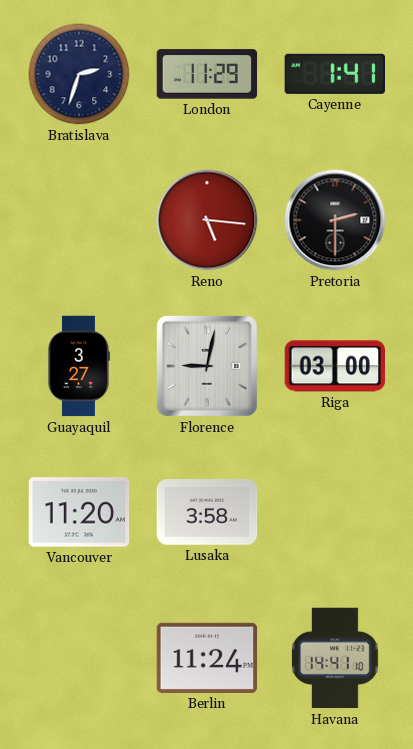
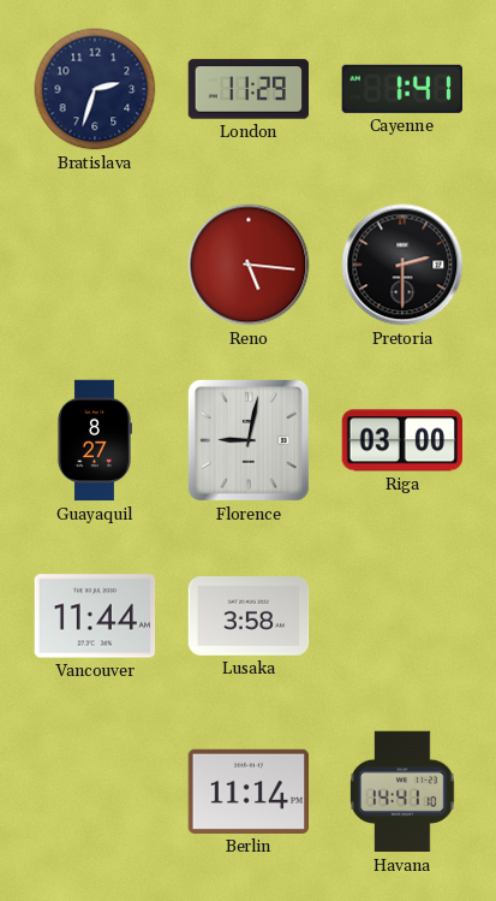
Guayaquil: 3:27 -> 8:27
Vancouver: 11:20 -> 11:44
Berlin: 11:24 -> 11:14
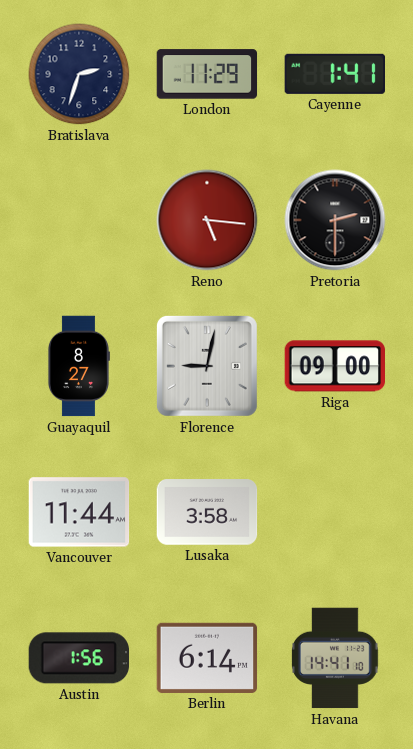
Riga: 03:00 -> 09:00
Austin: none -> 1:56
Berlin: 11:14 -> 6:14
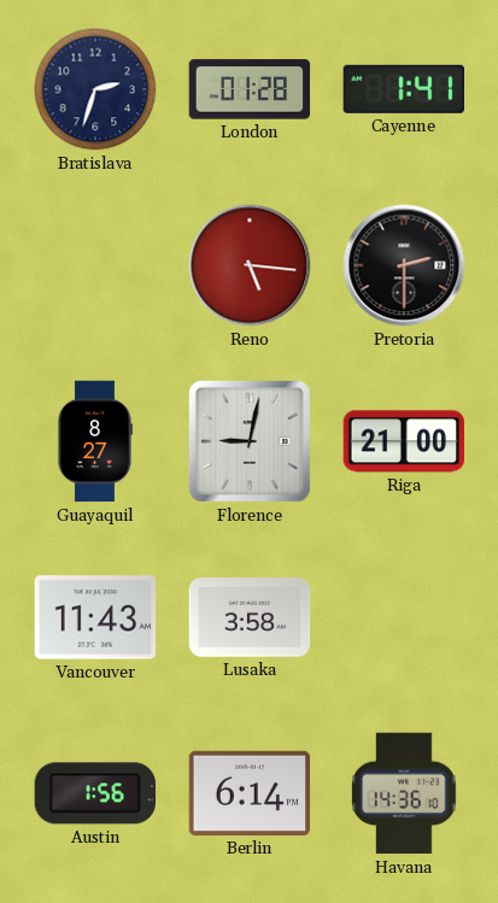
London: 11:29 -> 01:28
Riga: 09:00 -> 21:00
Vancouver: 11:44 -> 11:43
Havana: 14:41 -> 14:36
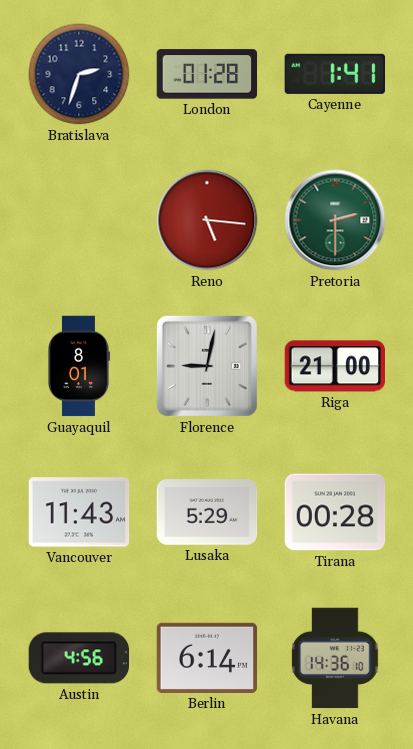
Pretoria dial: black -> green
Guayaquil: 8:27 -> 8:01
Lusaka: 3:58 -> 5:29
Tirana: none -> 00:28
Austin: 1:56 -> 4:56
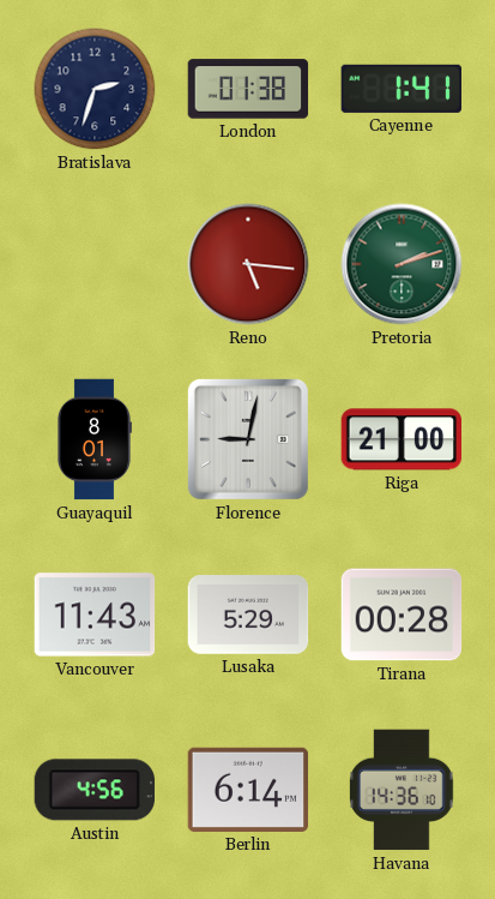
London: 01:28 -> 01:38
Pretoria: 2:30 -> 2:12
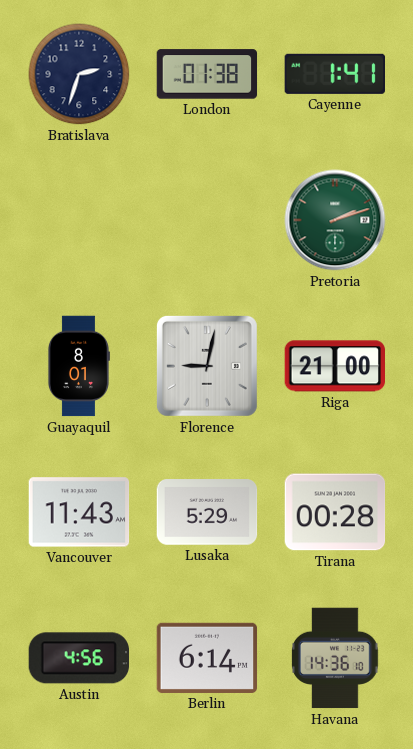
Reno: 5:16 -> none
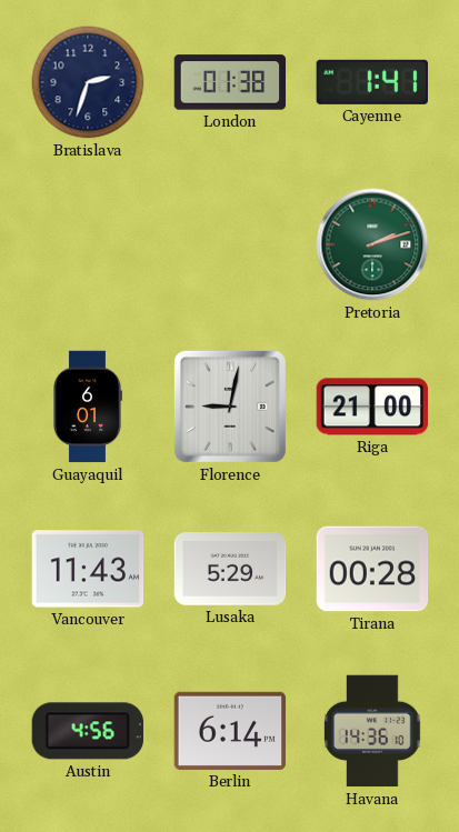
Guayaquil: 8:01 -> 6:01
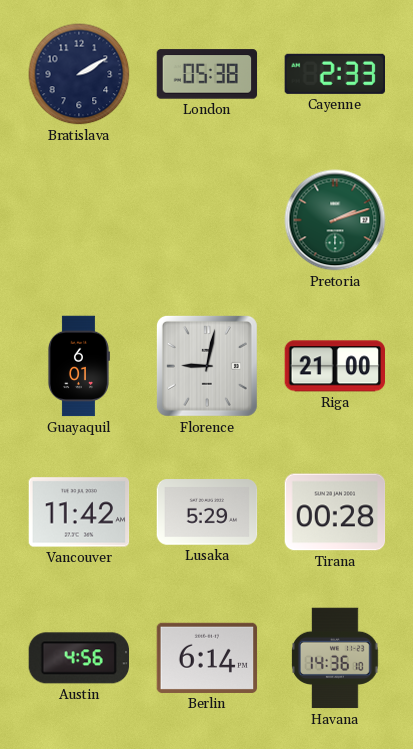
Bratislava: 2:33 -> 2:10
London: 01:38 -> 05:38
Cayenne: 1:41 -> 2:33
Vancouver: 11:43 -> 11:42
